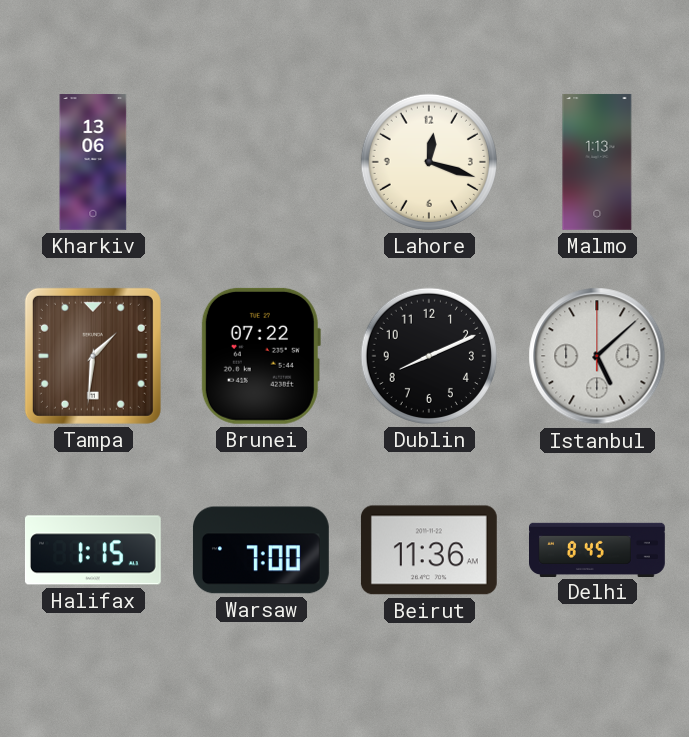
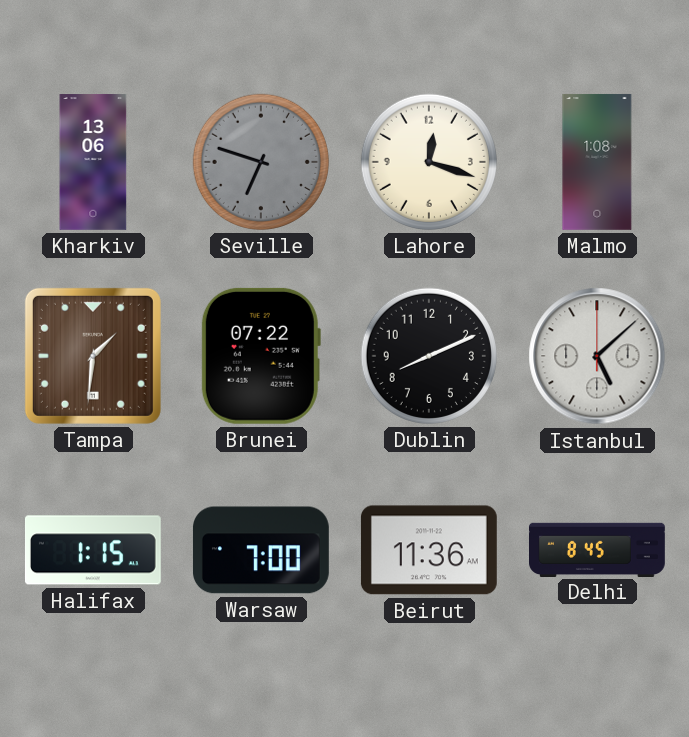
Seville: none -> 6:48
Malmo: 1:13 -> 1:08
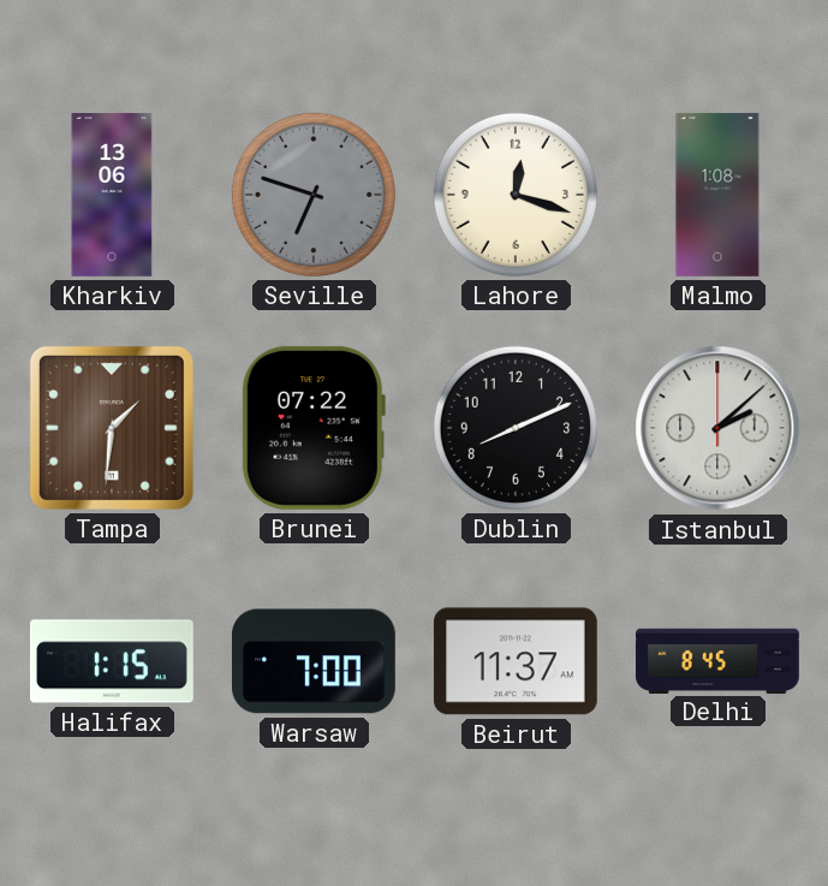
Istanbul: 5:08 -> 2:08
Beirut: 11:36 -> 11:37
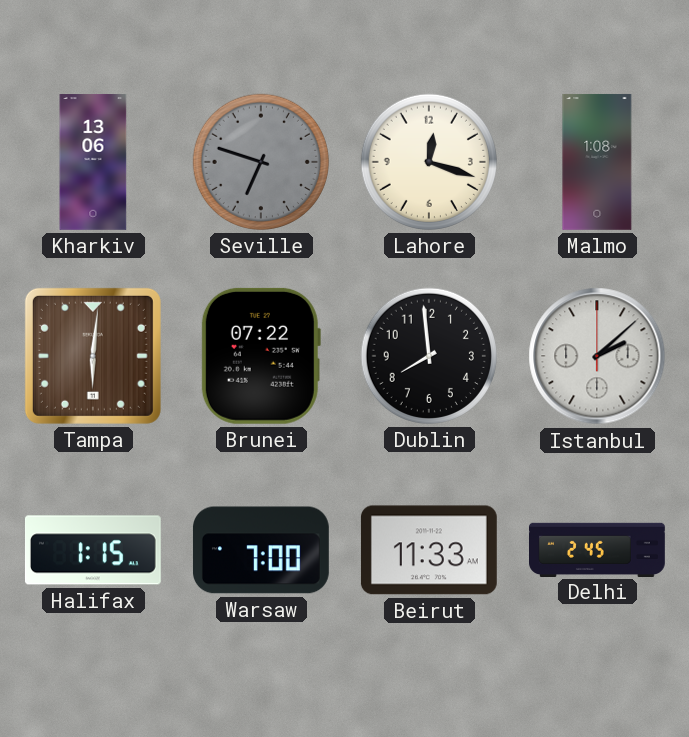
Tampa: 1:31 -> 6:01
Dublin: 8:11 -> 7:59
Beirut: 11:37 -> 11:33
Delhi: 8:45 -> 2:45
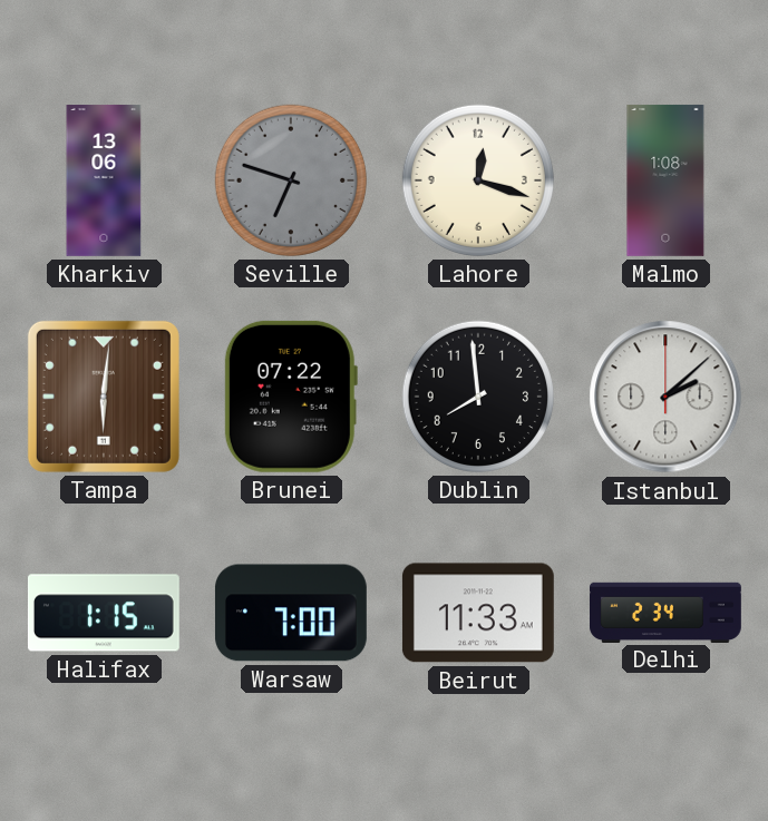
Delhi: 2:45 -> 2:34
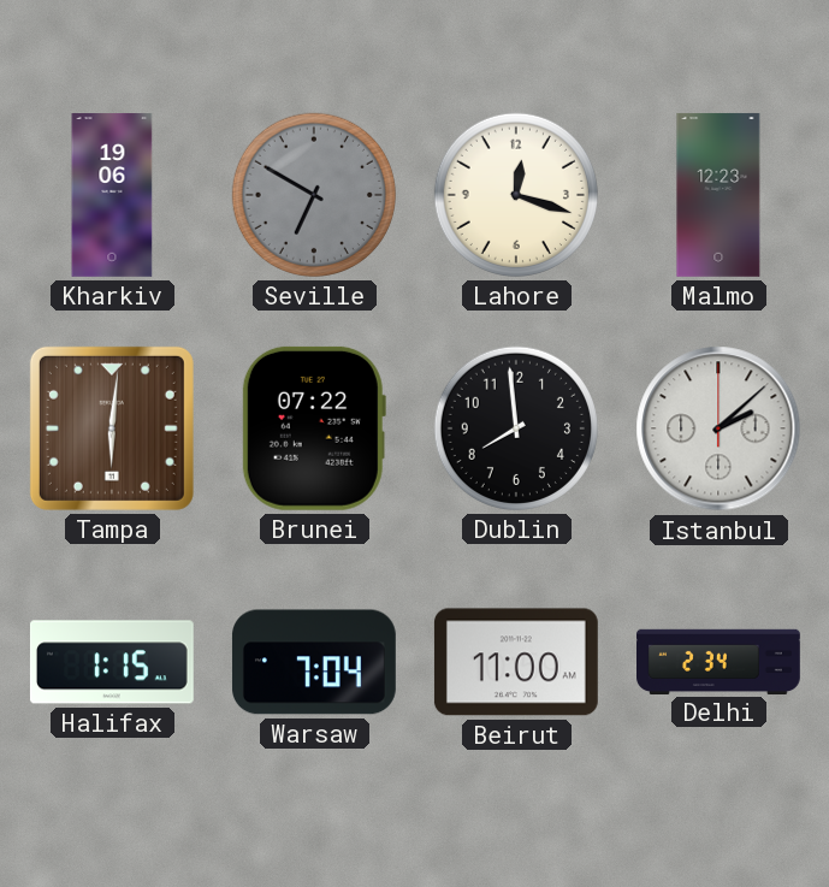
Kharkiv: 13:06 -> 19:06
Seville: 6:48 -> 6:50
Malmo: 1:08 -> 12:23
Warsaw: 7:00 -> 7:04
Beirut: 11:33 -> 11:00
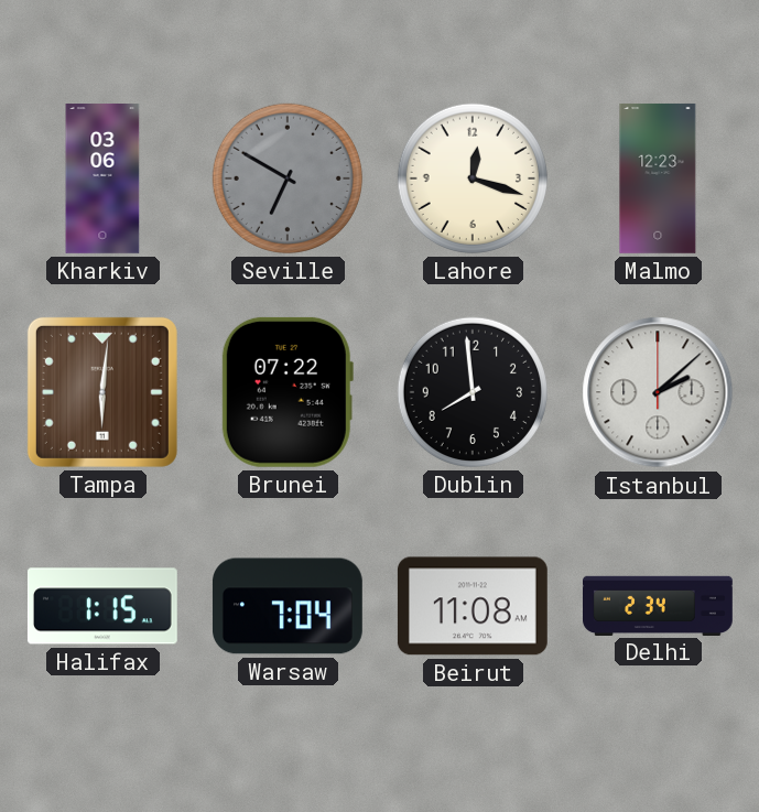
Kharkiv: 19:06 -> 03:06
Beirut: 11:00 -> 11:08
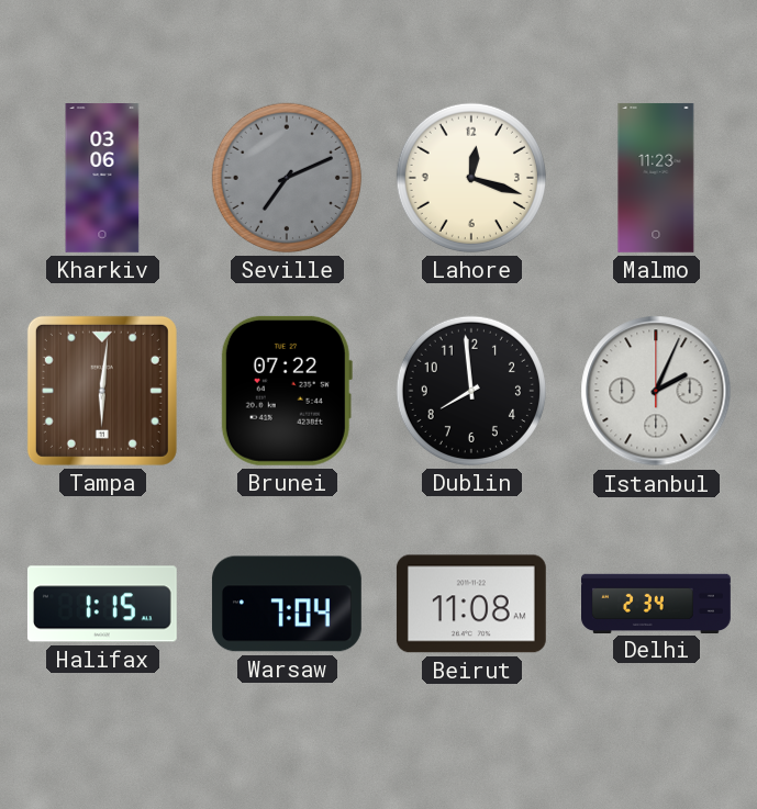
Seville: 6:50 -> 7:11
Malmo: 12:23 -> 11:23
Istanbul: 2:08 -> 2:04
